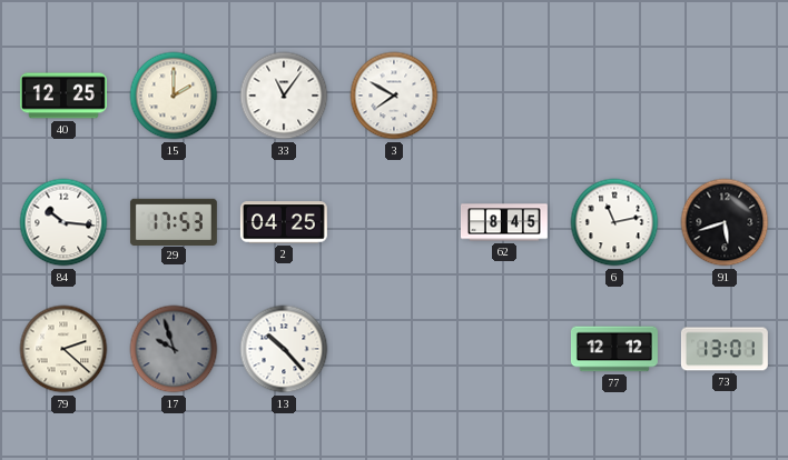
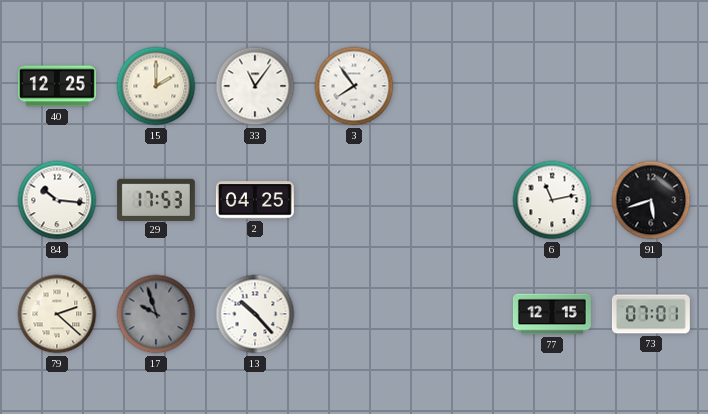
3: 7:50 -> 7:54
62: 8:45 -> none
77: 12:12 -> 12:15
73: 13:01 -> 07:01
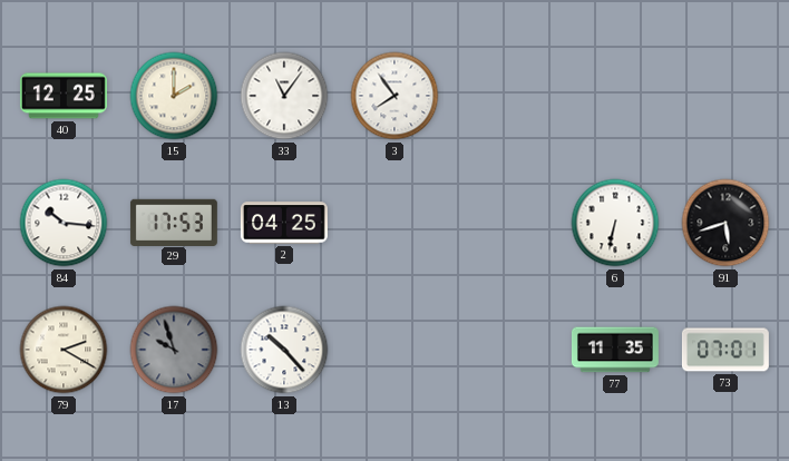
6: 11:13 -> 6:32
79: 2:22 -> 2:20
77: 12:15 -> 11:35
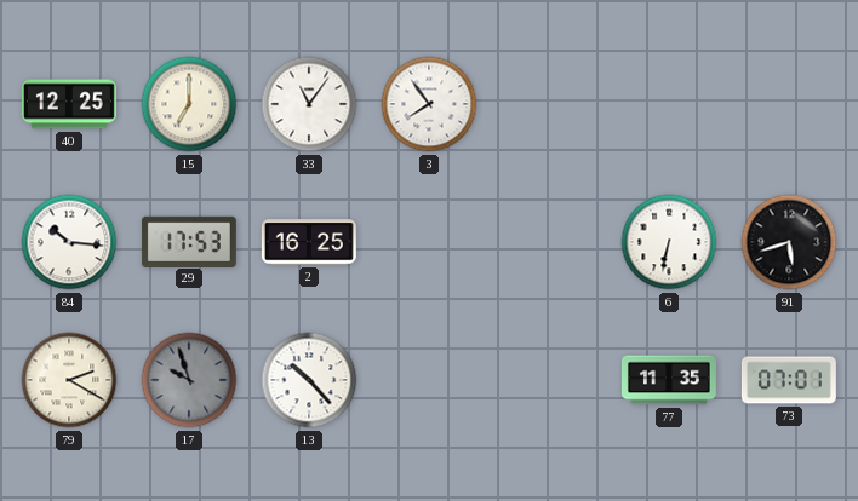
15: 2:00 -> 7:00
2: 04:25 -> 16:25
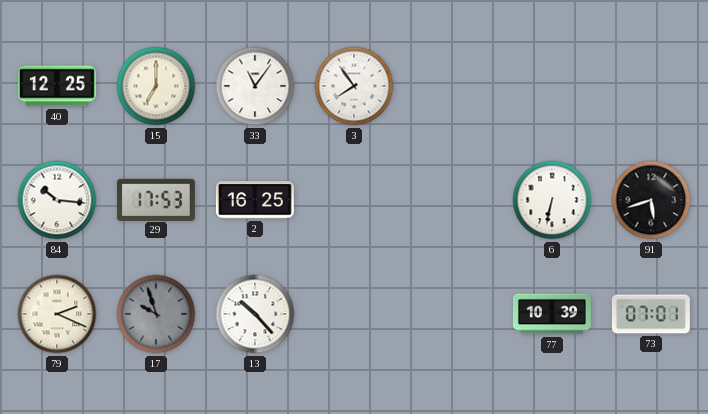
79: 2:20 -> 2:19
77: 11:35 -> 10:39
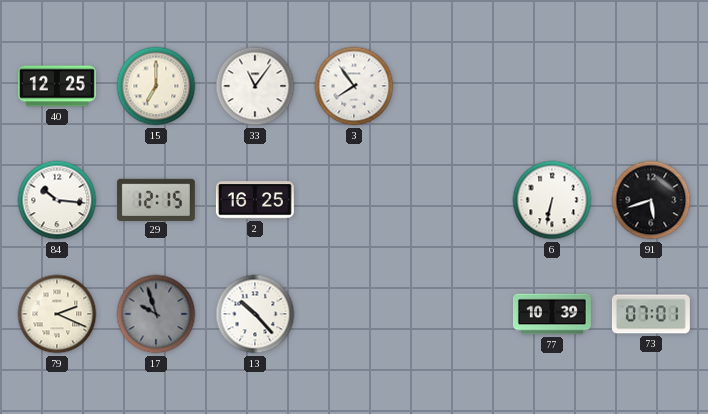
29: 17:53 -> 12:15
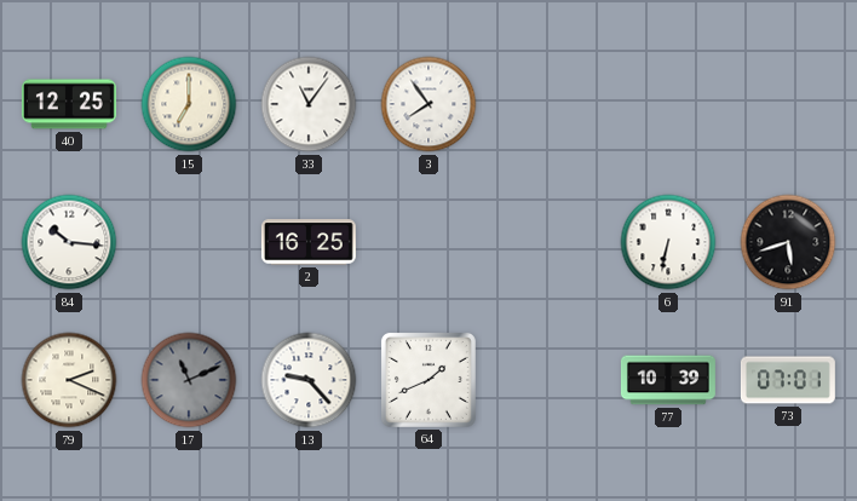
29: 12:15 -> none
17: 9:57 -> 11:11
13: 10:23 -> 9:23
64: none -> 1:41
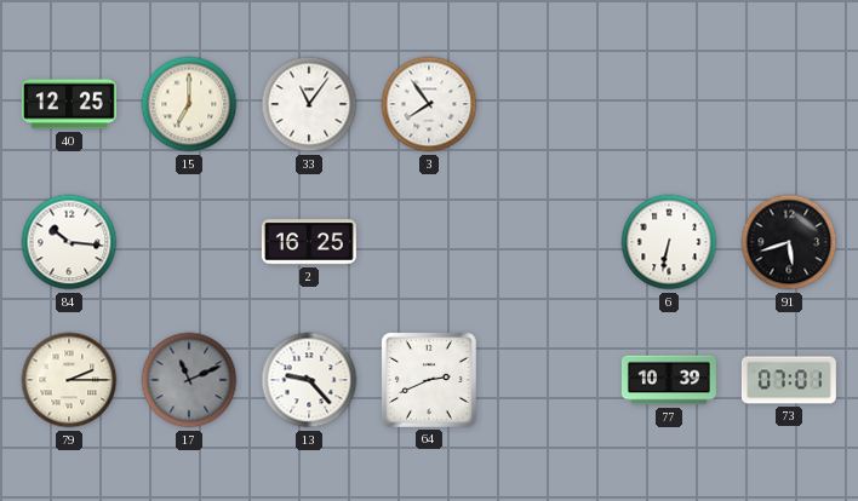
79: 2:19 -> 2:15
64: 1:41 -> 2:41
